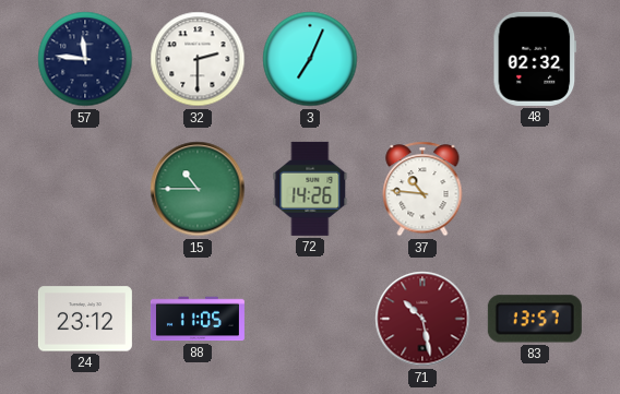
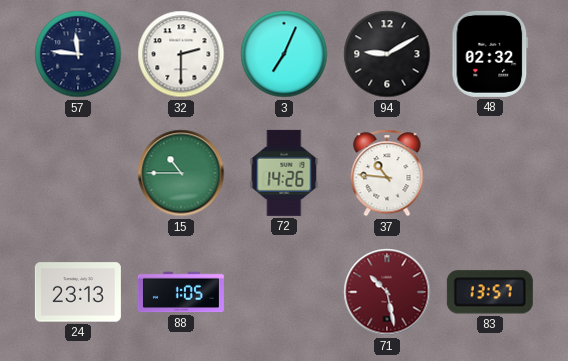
94: none -> 9:10
24: 23:12 -> 23:13
88: 11:05 -> 1:05
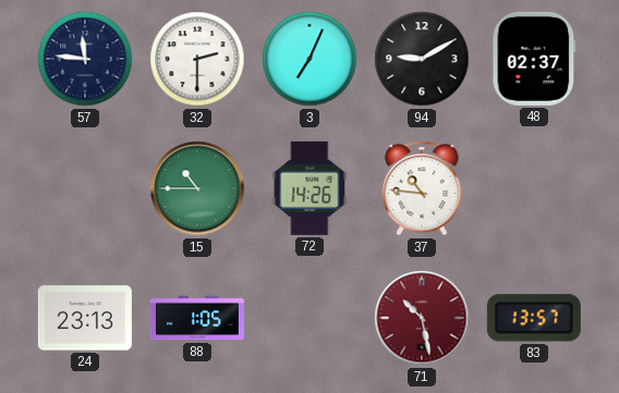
48: 02:32 -> 02:37
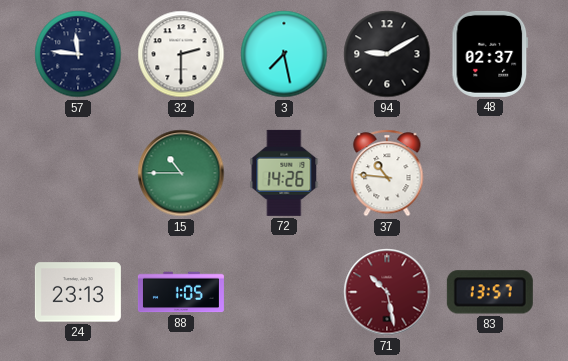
3: 7:04 -> 7:28
